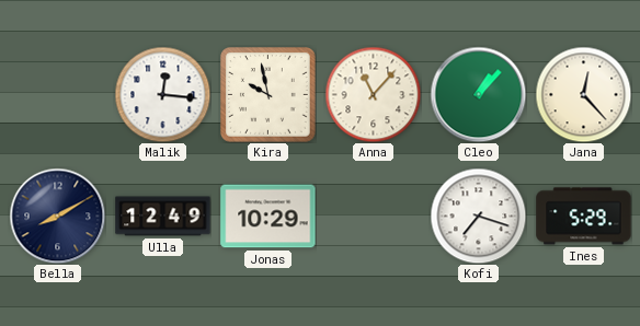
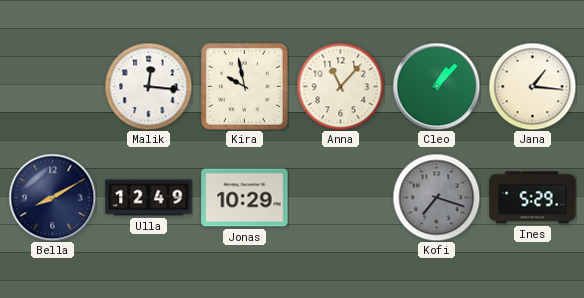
Jana: 12:23 -> 1:16
Kofi dial: white -> grey
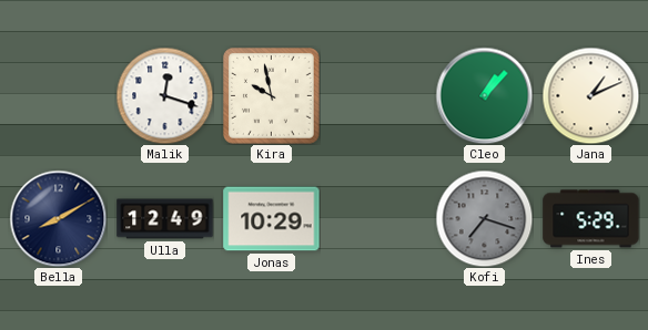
Malik: 12:16 -> 12:18
Anna: 11:07 -> none
Jana: 1:16 -> 1:11
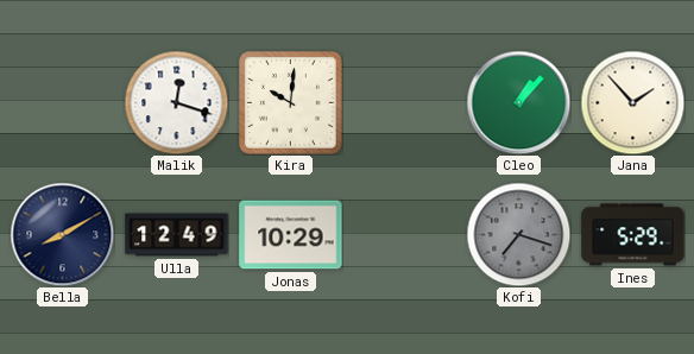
Kira: 9:58 -> 10:01
Jana: 1:11 -> 1:53
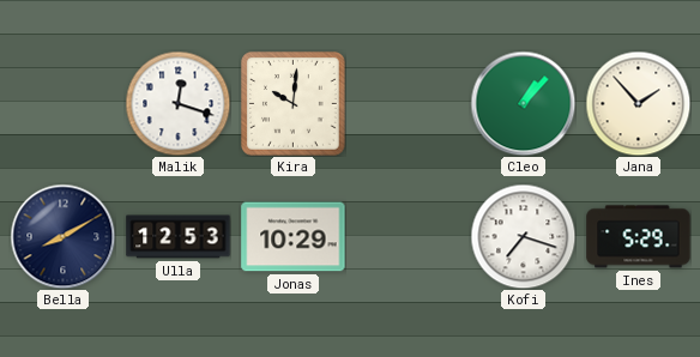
Ulla: 12:49 -> 12:53
Kofi dial: grey -> white
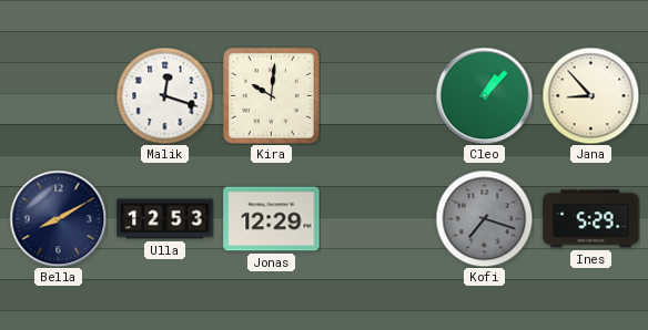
Jana: 1:53 -> 8:53
Jonas: 10:29 -> 12:29
Kofi dial: white -> grey
